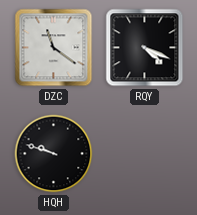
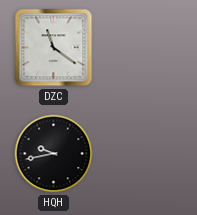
RQY: 4:19 -> none
HQH: 9:48 -> 9:43
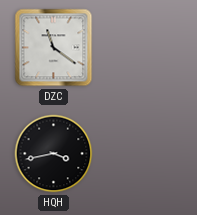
HQH: 9:43 -> 3:43
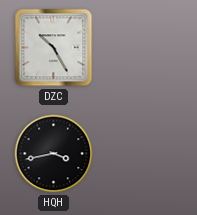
DZC: 11:21 -> 10:25
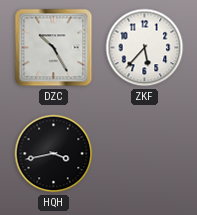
ZKF: none -> 5:37
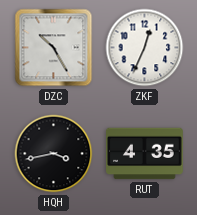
ZKF: 5:37 -> 12:34
RUT: none -> 4:35
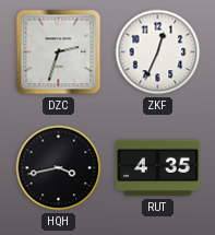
DZC: 10:25 -> 2:33
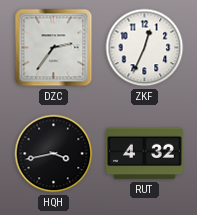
DZC: 2:33 -> 2:36
RUT: 4:35 -> 4:32
